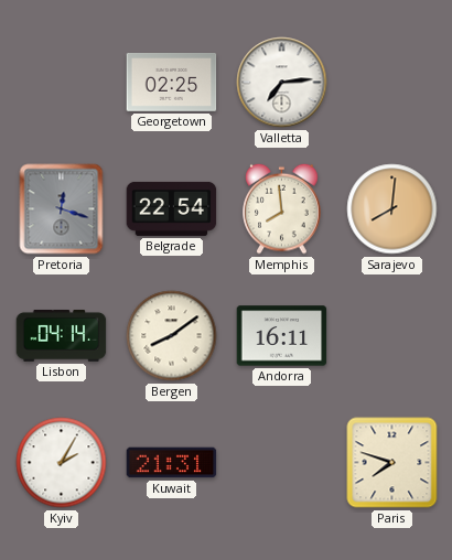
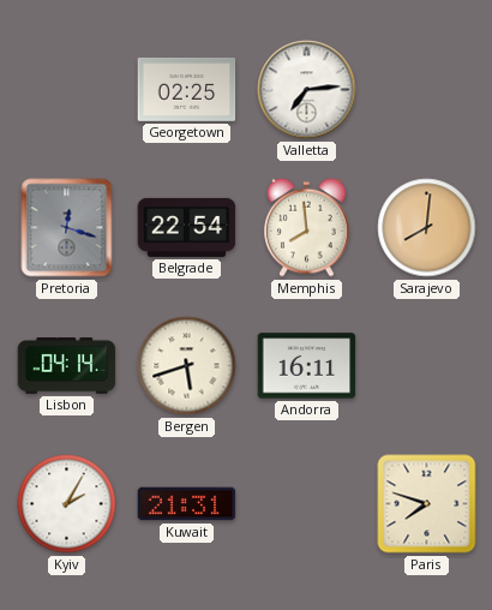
Bergen: 8:09 -> 5:42
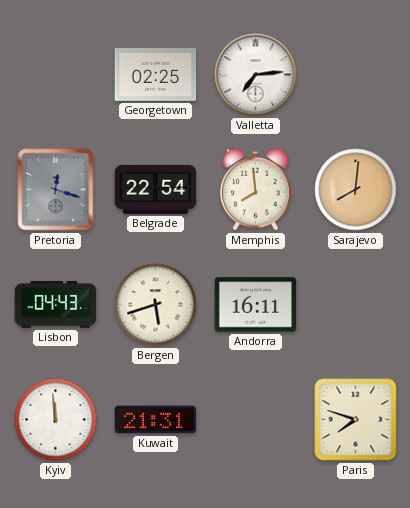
Lisbon: 04:14 -> 04:43
Kyiv: 2:05 -> 11:59
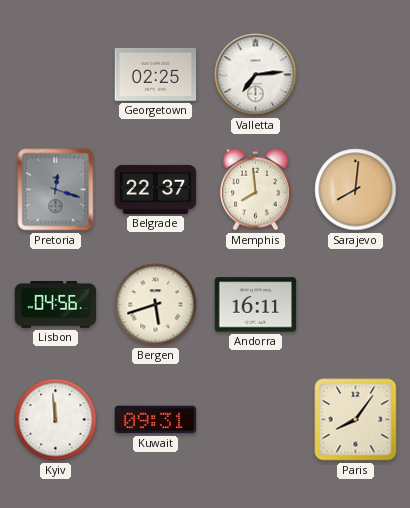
Belgrade: 22:54 -> 22:37
Lisbon: 04:43 -> 04:56
Kuwait: 21:31 -> 09:31
Paris: 7:48 -> 8:06
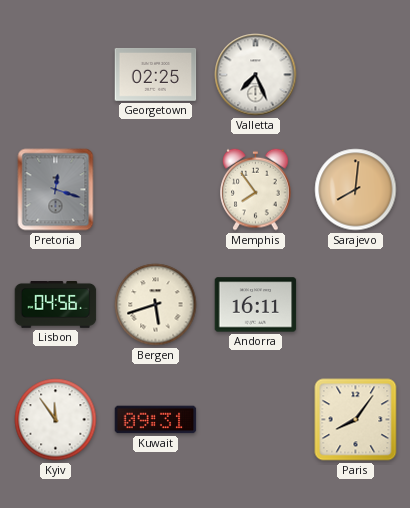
Valletta: 7:14 -> 7:26
Belgrade: 22:37 -> none
Memphis: 7:59 -> 7:54
Kyiv: 11:59 -> 11:54
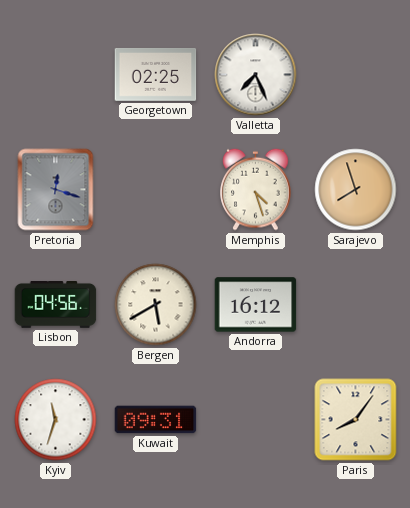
Memphis: 7:54 -> 4:27
Sarajevo: 8:01 -> 7:57
Bergen: 5:42 -> 5:40
Andorra: 16:11 -> 16:12
Kyiv: 11:54 -> 11:33
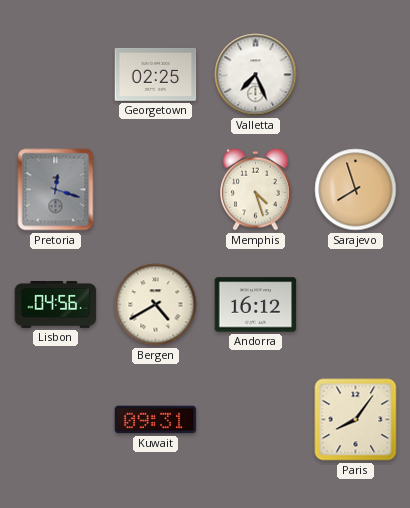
Bergen: 5:40 -> 4:40
Kyiv: 11:33 -> none
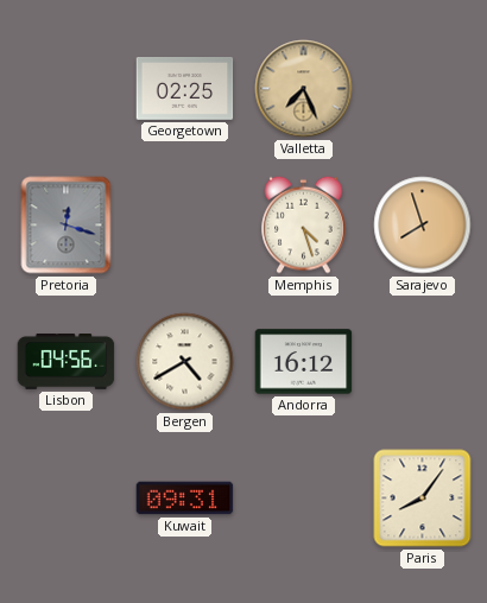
Valletta dial: white -> champagne
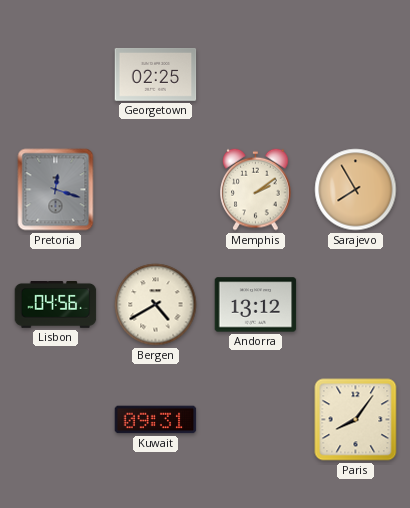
Valletta: 7:26 -> none
Memphis: 4:27 -> 2:09
Sarajevo: 7:57 -> 7:55
Andorra: 16:12 -> 13:12
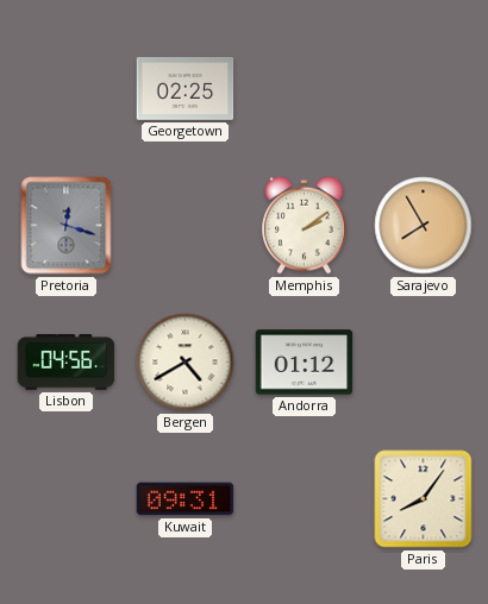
Andorra: 13:12 -> 01:12
